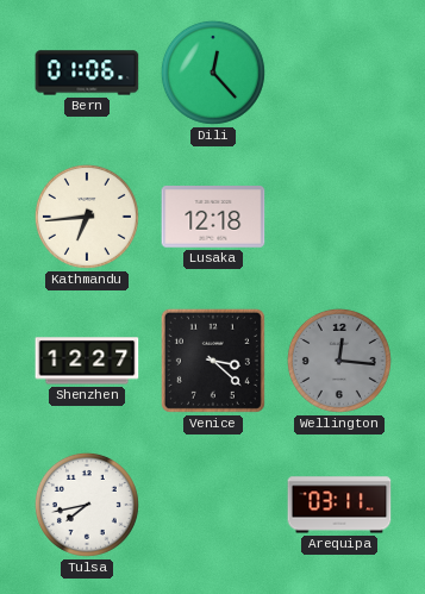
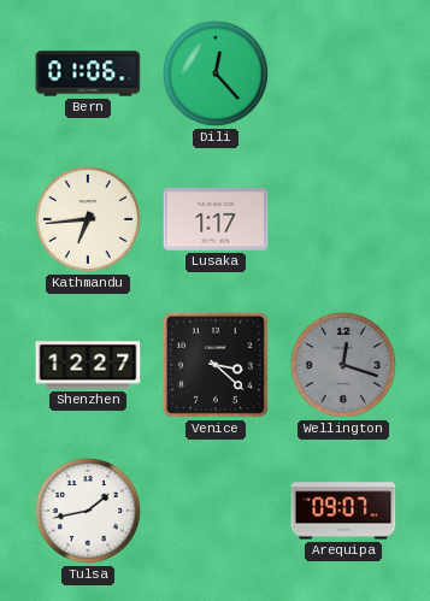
Lusaka: 12:18 -> 1:17
Wellington: 12:16 -> 12:18
Tulsa: 7:43 -> 1:43
Arequipa: 03:11 -> 09:07
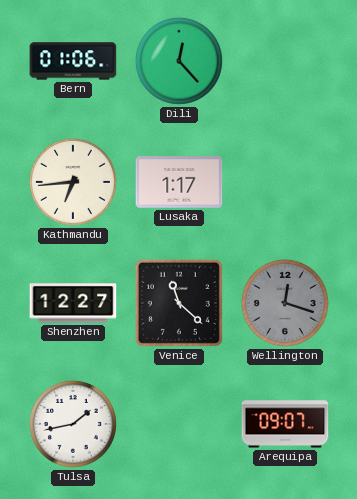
Venice: 3:22 -> 11:22
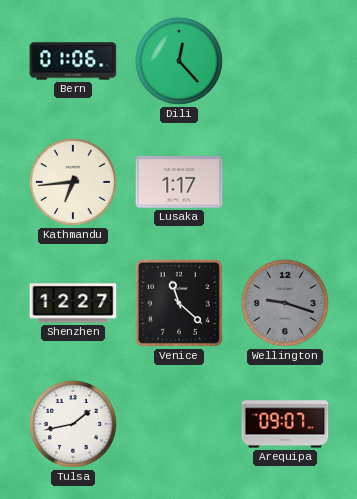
Wellington: 12:18 -> 9:18
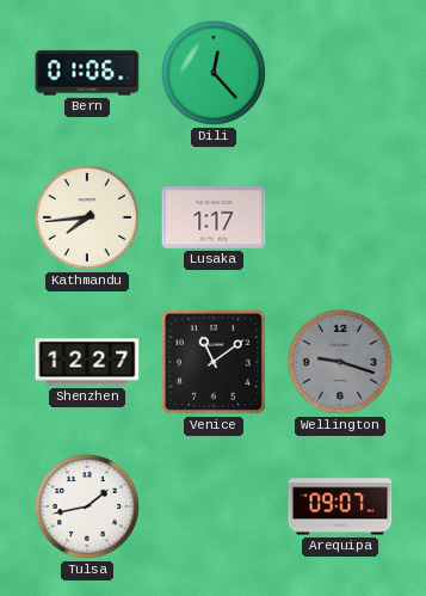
Kathmandu: 6:44 -> 7:44
Venice: 11:22 -> 11:09
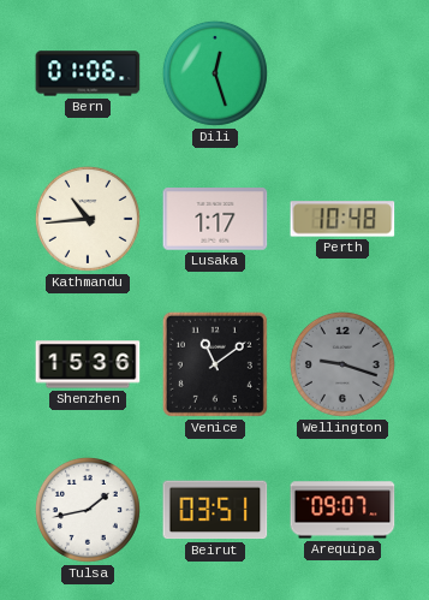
Dili: 12:23 -> 12:27
Kathmandu: 7:44 -> 10:44
Perth: none -> 10:48
Shenzhen: 12:27 -> 15:36
Beirut: none -> 03:51
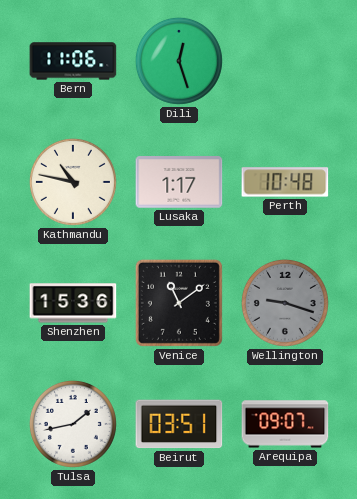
Bern: 01:06 -> 11:06
Kathmandu: 10:44 -> 10:47
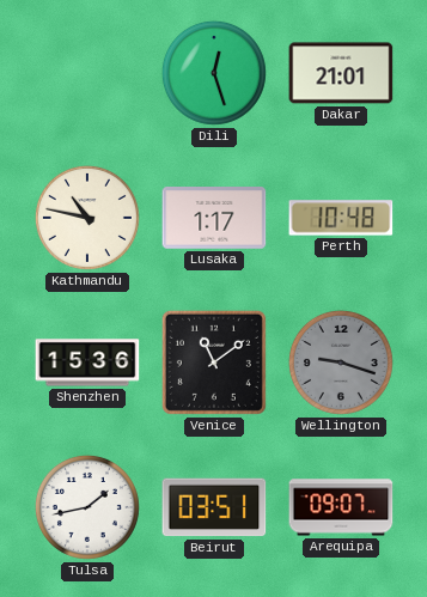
Bern: 11:06 -> none
Dakar: none -> 21:01
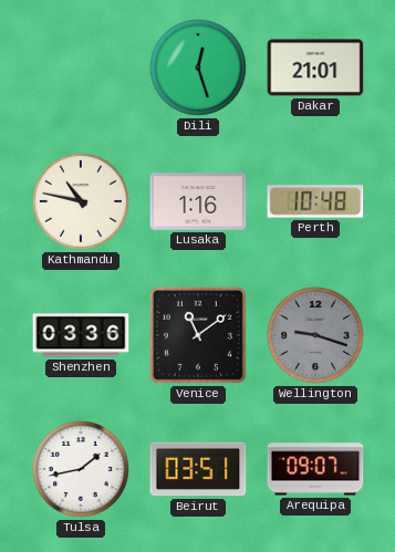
Lusaka: 1:17 -> 1:16
Shenzhen: 15:36 -> 03:36
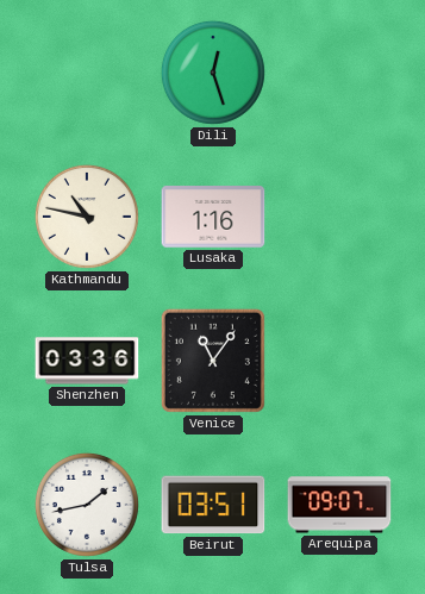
Dakar: 21:01 -> none
Perth: 10:48 -> none
Venice: 11:09 -> 11:06
Wellington: 9:18 -> none
